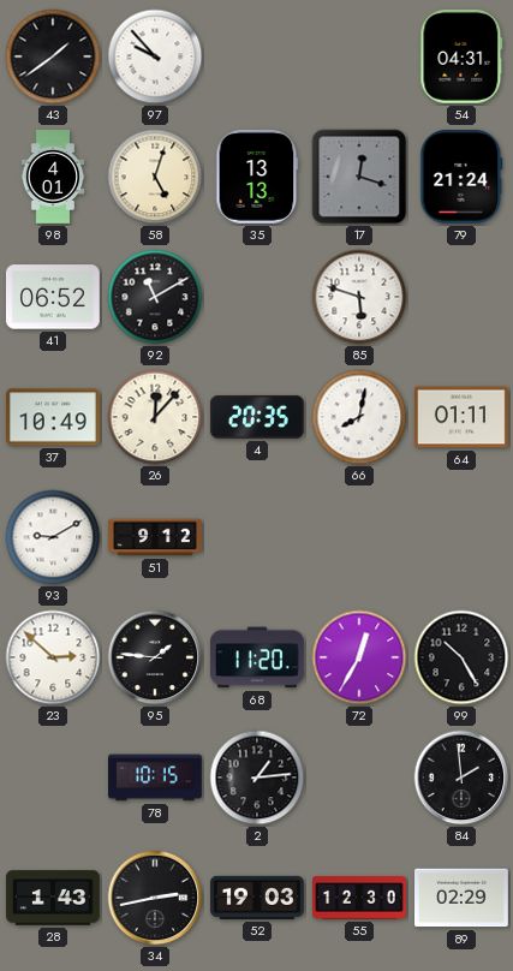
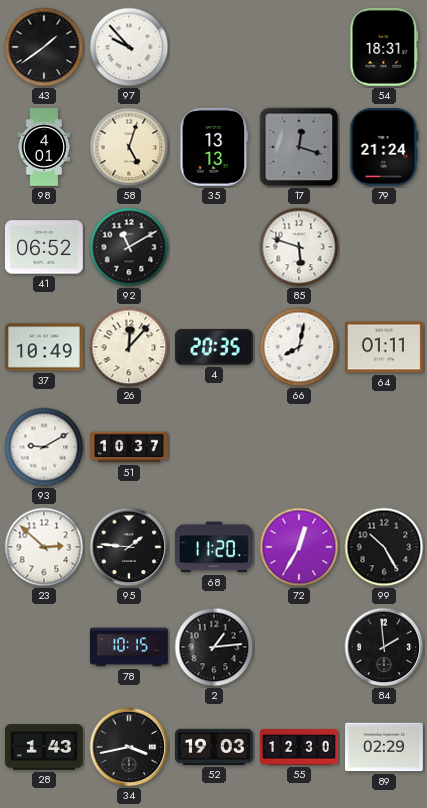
54: 04:31 -> 18:31
51: 9:12 -> 10:37
34: 2:43 -> 3:43
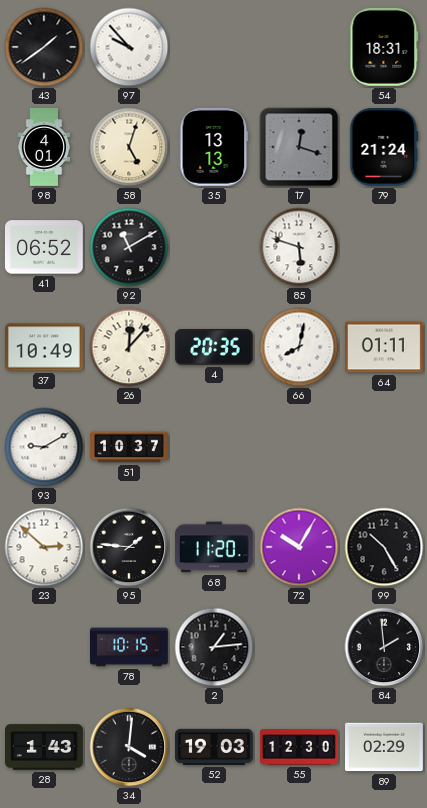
72: 12:35 -> 10:05
34: 3:43 -> 4:01
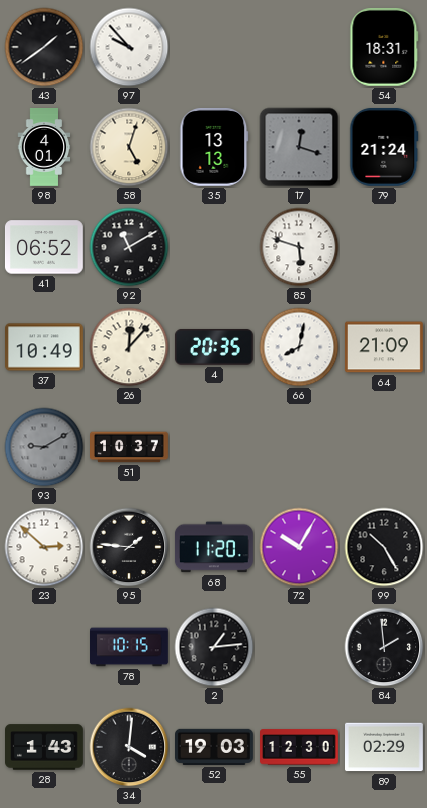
64: 01:11 -> 21:09
93 dial: white -> grey
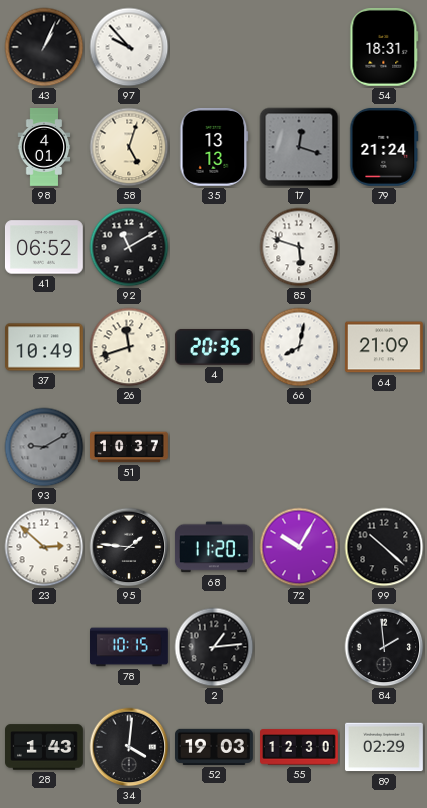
43: 1:39 -> 1:04
26: 12:07 -> 11:42
99: 10:25 -> 10:22
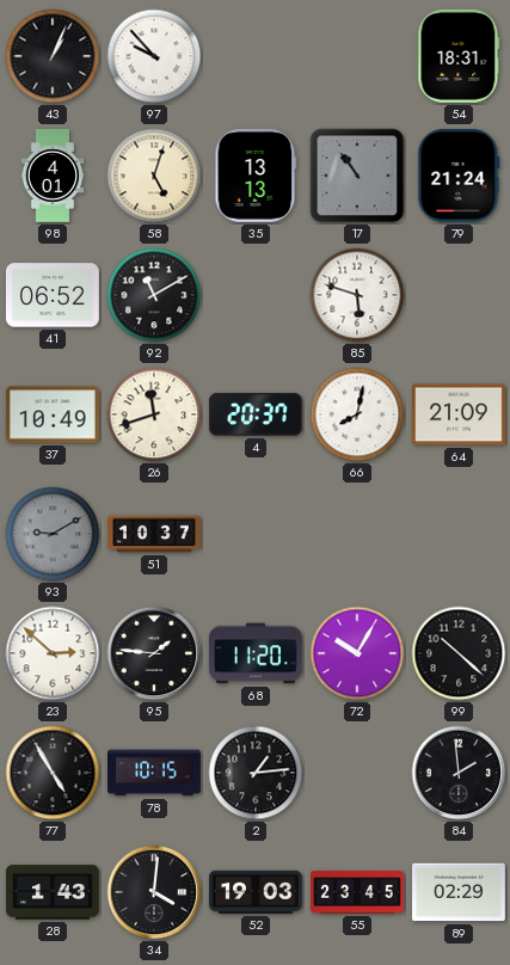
17: 12:18 -> 10:54
4: 20:35 -> 20:37
77: none -> 4:55
55: 12:30 -> 23:45
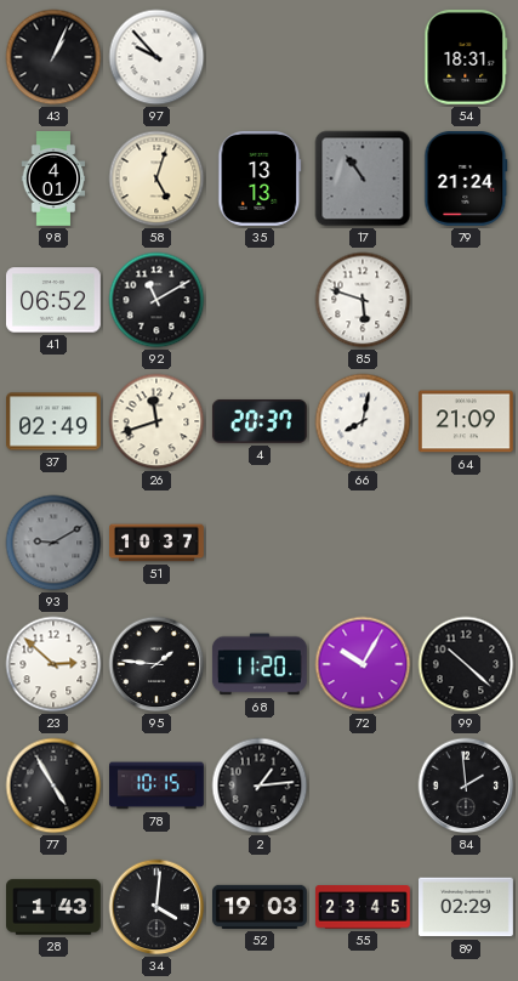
37: 10:49 -> 02:49
